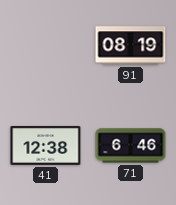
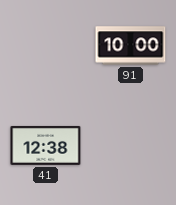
91: 08:19 -> 10:00
71: 6:46 -> none
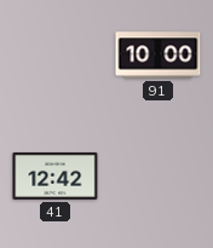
41: 12:38 -> 12:42
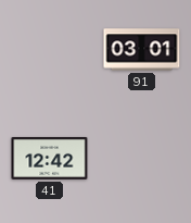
91: 10:00 -> 03:01
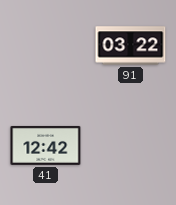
91: 03:01 -> 03:22
